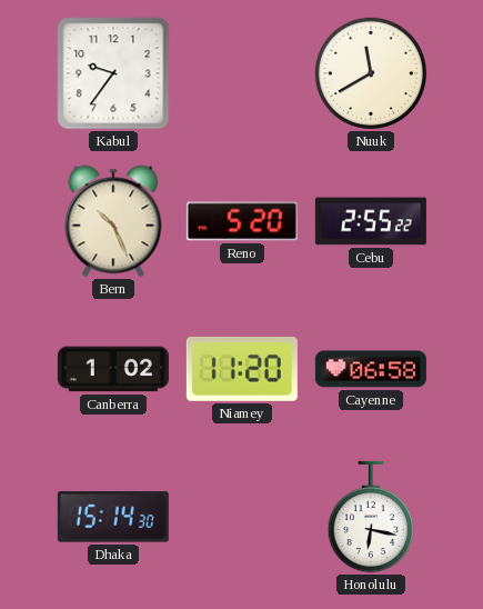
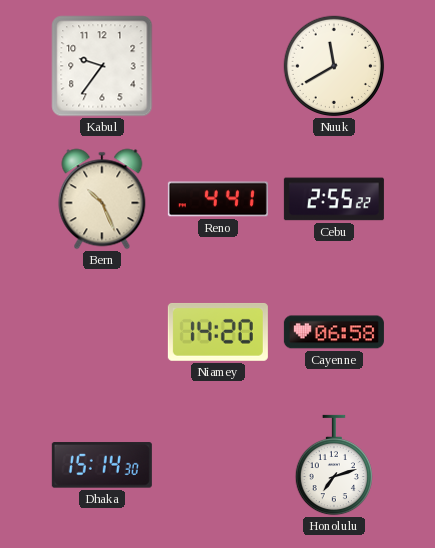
Reno: 5:20 -> 4:41
Canberra: 1:02 -> none
Niamey: 11:20 -> 14:20
Honolulu: 6:17 -> 7:12
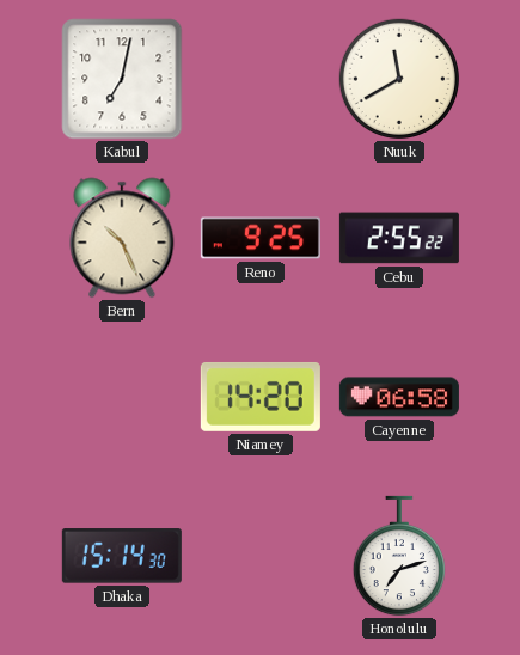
Kabul: 9:36 -> 7:02
Reno: 4:41 -> 9:25
